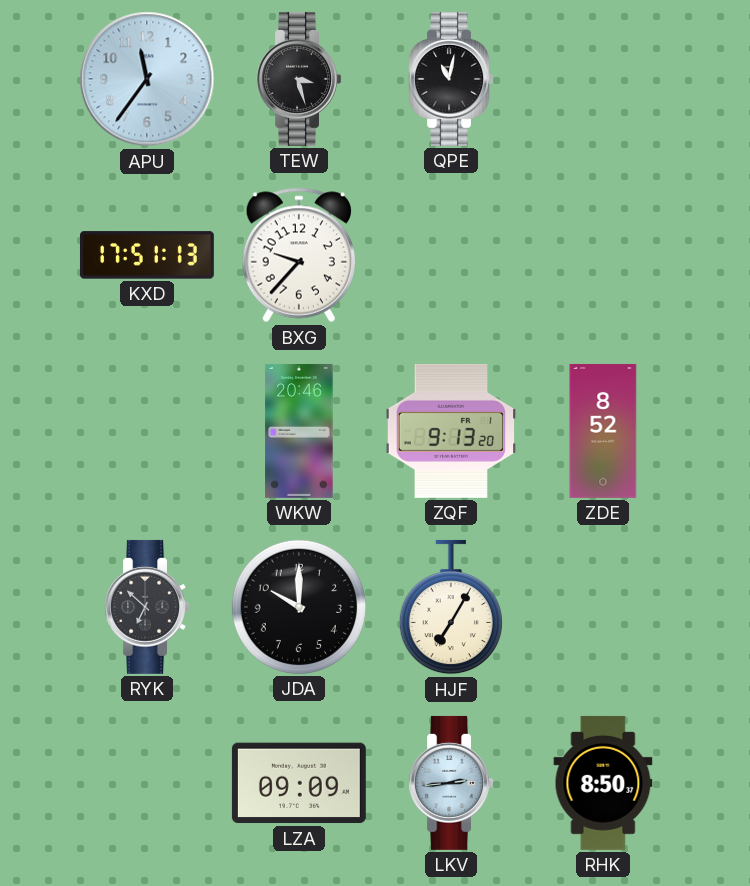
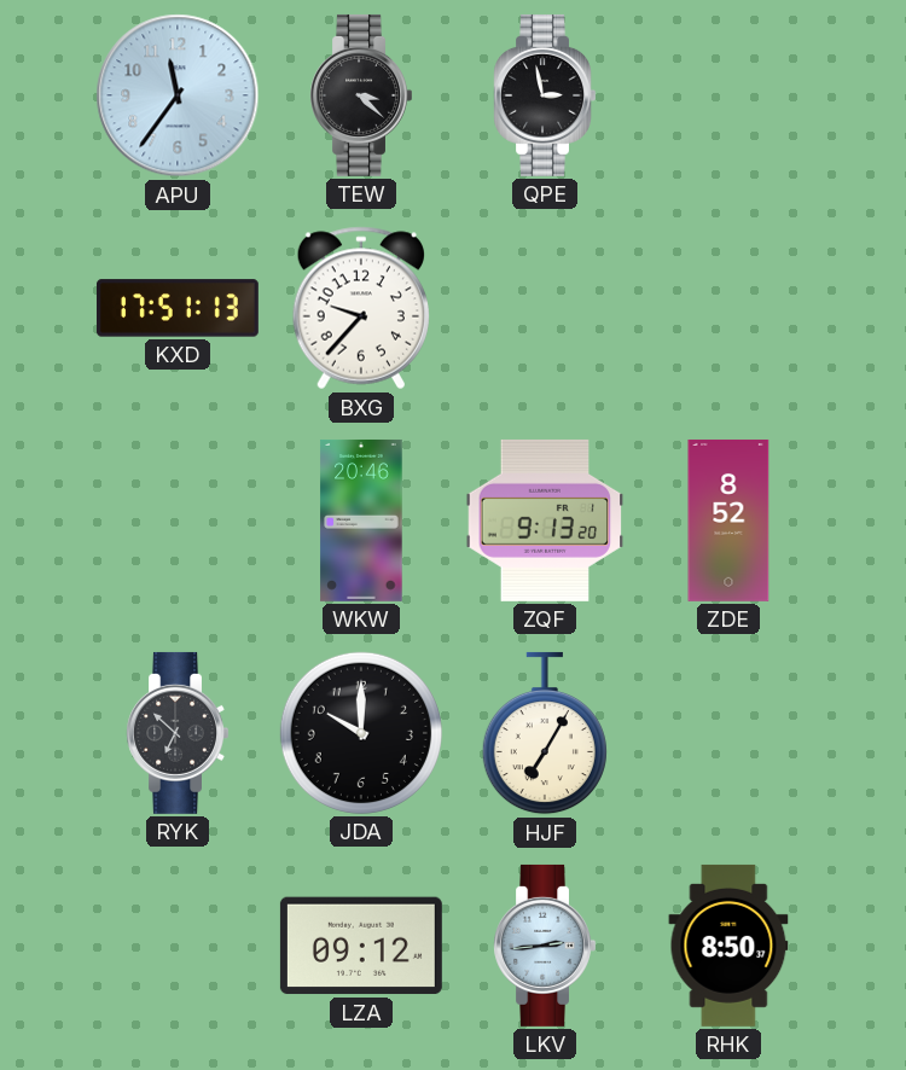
TEW: 3:27 -> 3:22
QPE: 11:02 -> 2:58
LZA: 09:09 -> 09:12
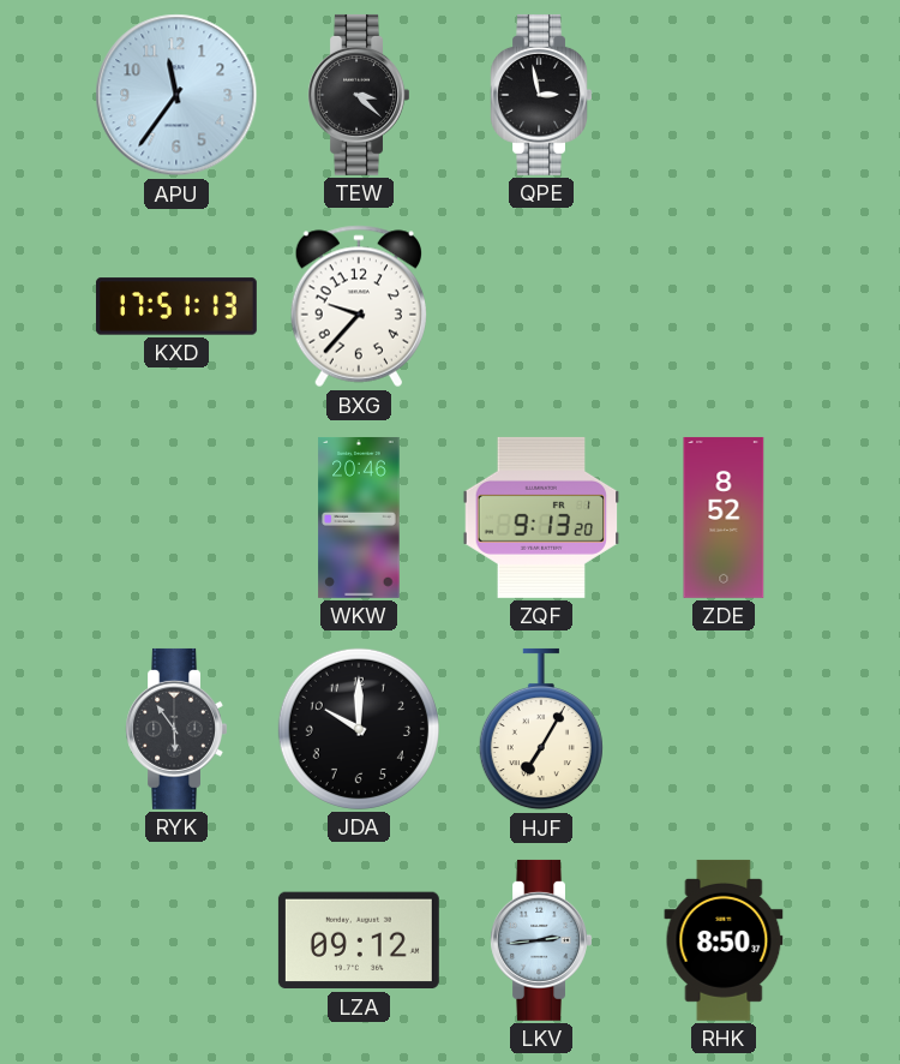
RYK: 6:52 -> 5:54
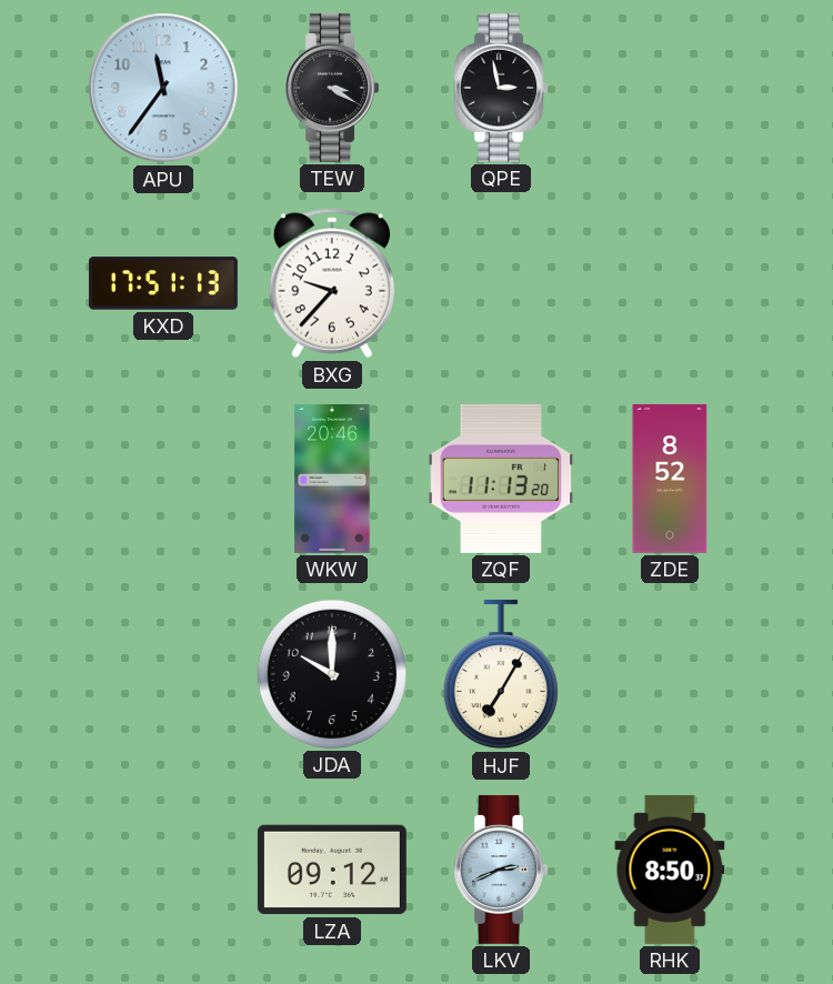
TEW: 3:22 -> 3:20
ZQF: 9:13 -> 11:13
RYK: 5:54 -> none
LKV: 2:44 -> 2:41
